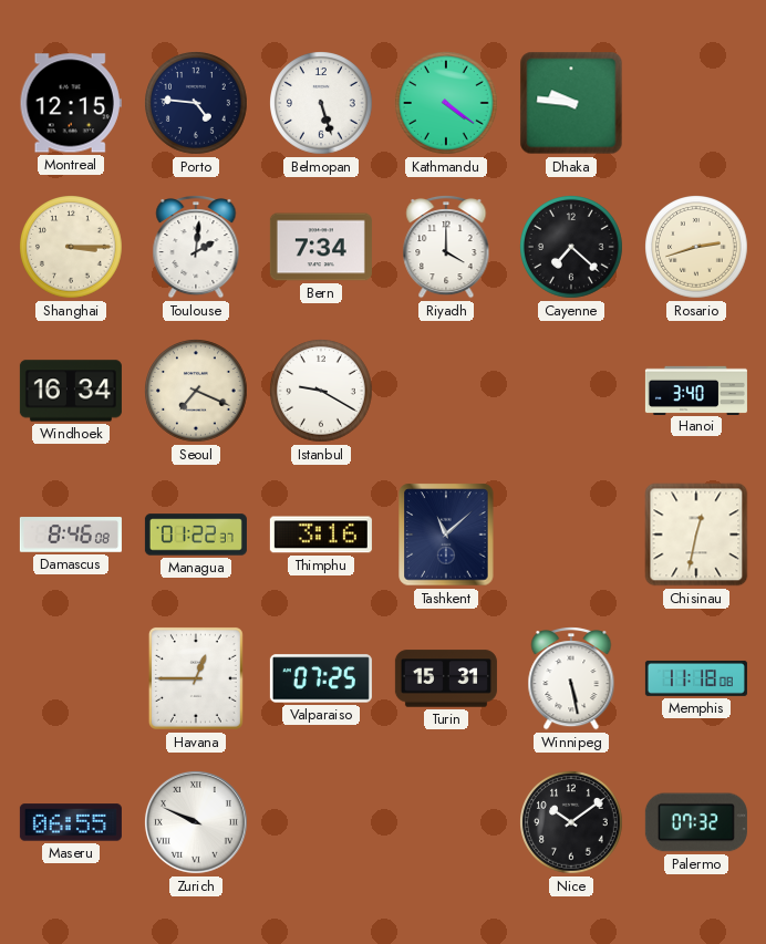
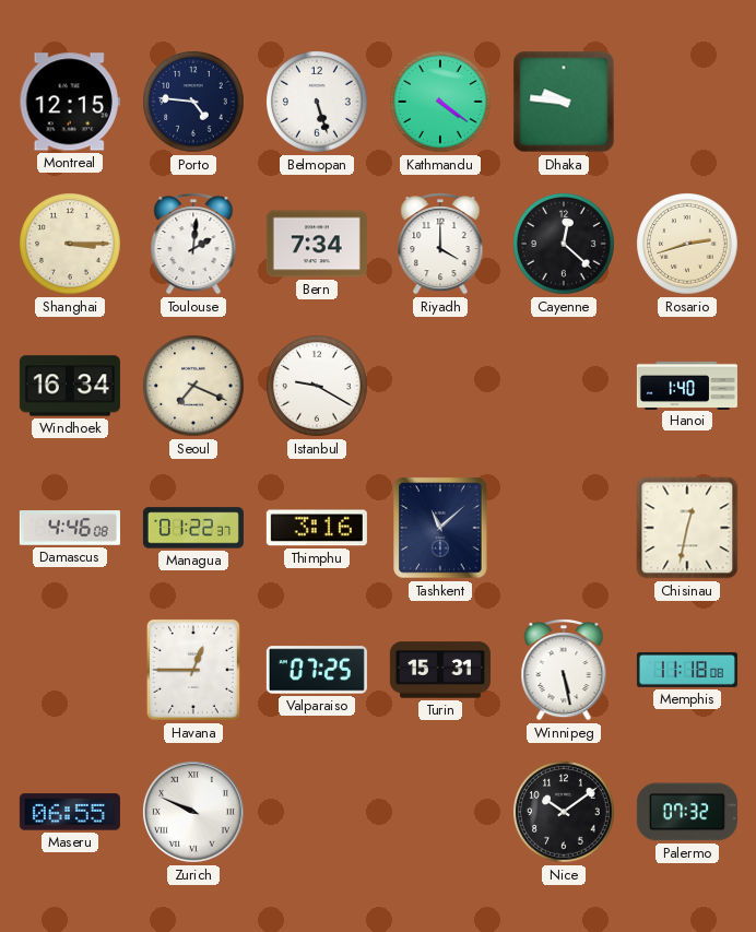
Cayenne: 7:22 -> 12:22
Hanoi: 3:40 -> 1:40
Damascus: 8:46 -> 4:46
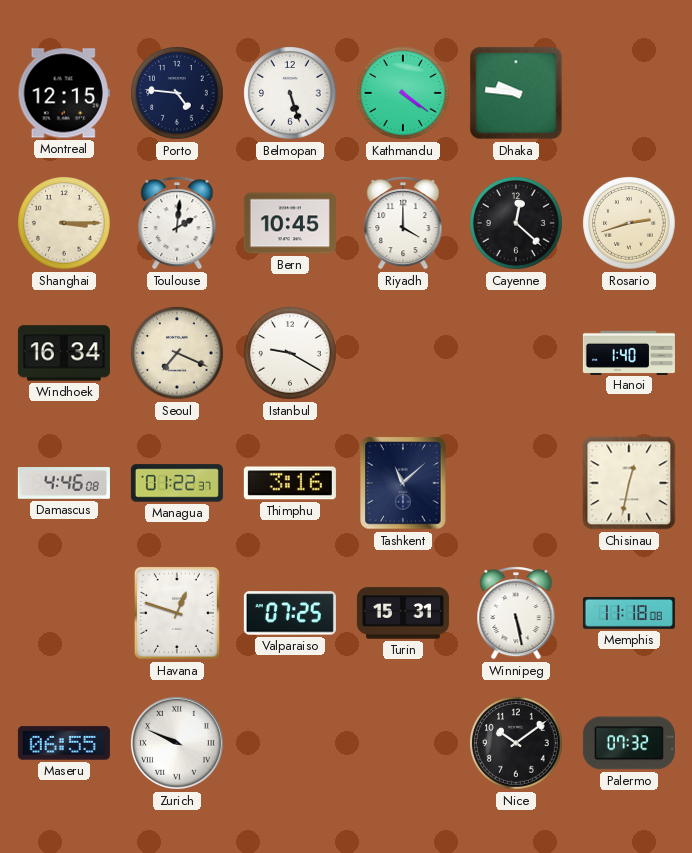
Bern: 7:34 -> 10:45
Havana: 12:45 -> 12:48
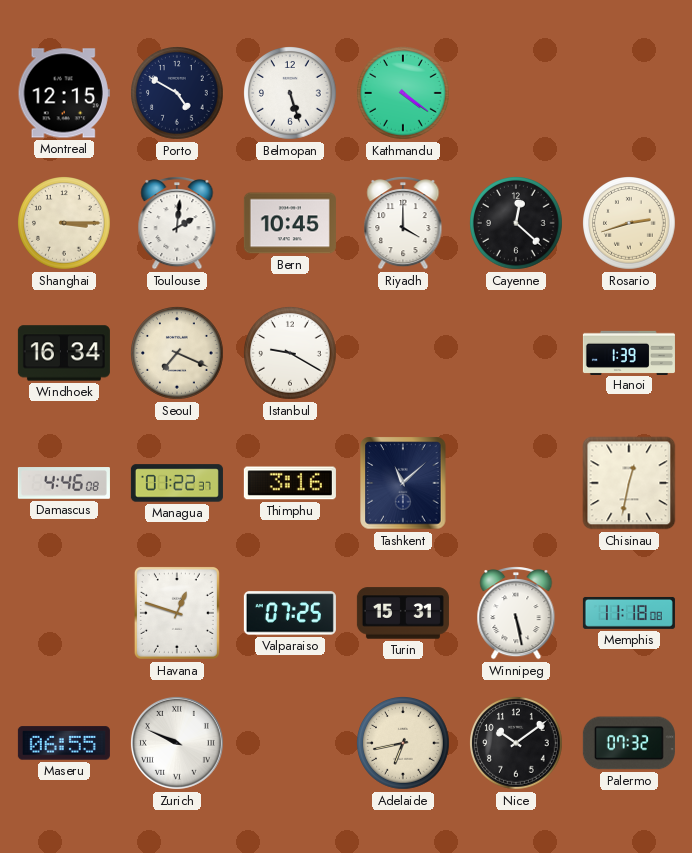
Porto: 4:46 -> 4:50
Dhaka: 9:46 -> none
Hanoi: 1:40 -> 1:39
Adelaide: none -> 6:43
